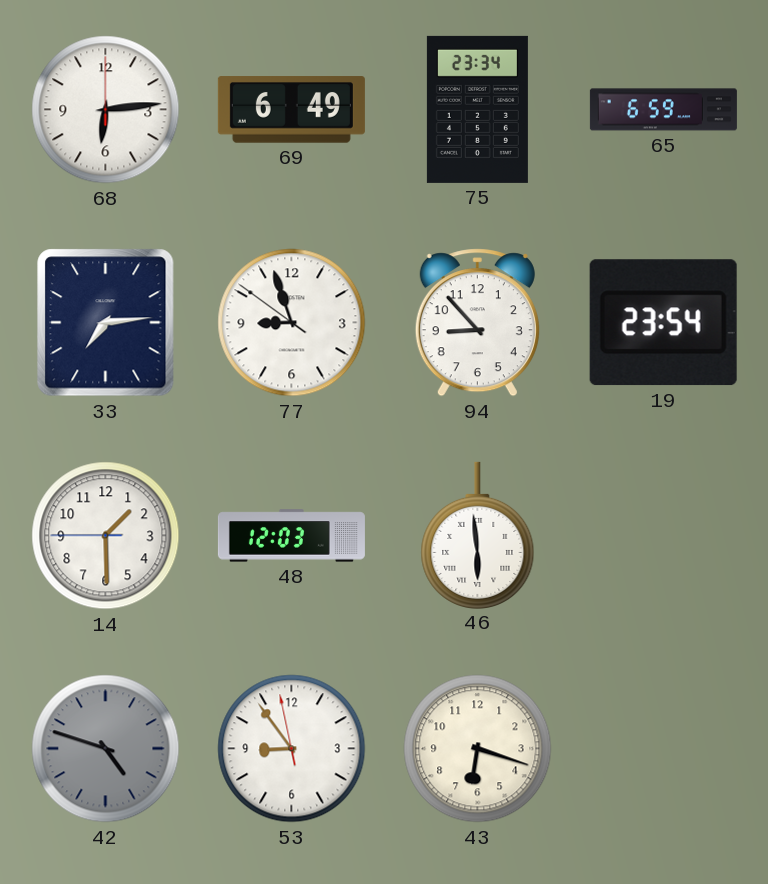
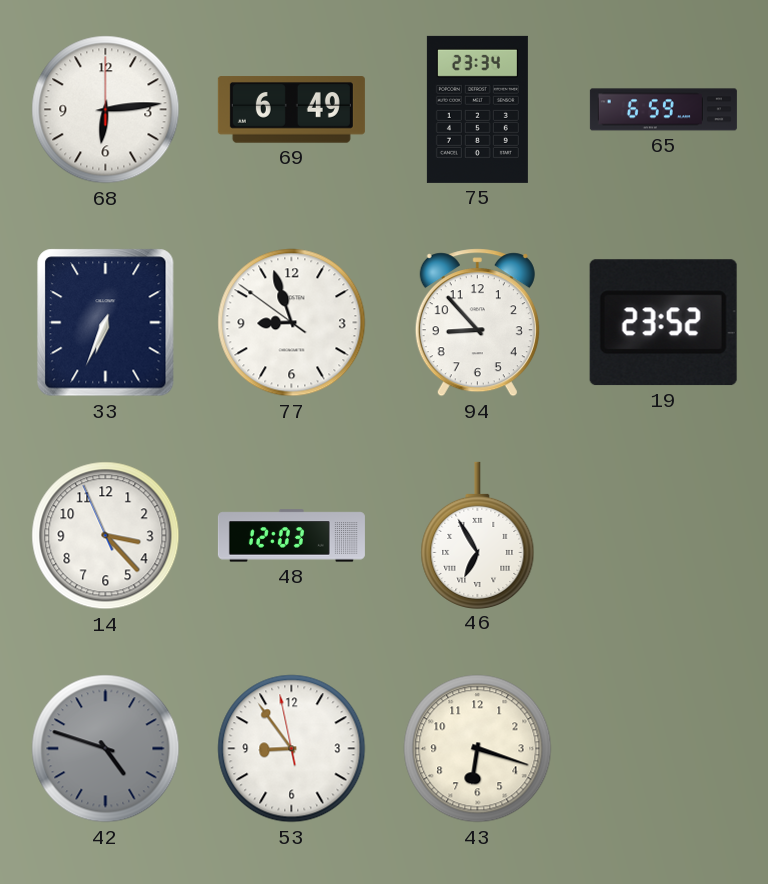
33: 7:14 -> 6:34
19: 23:54 -> 23:52
14: 1:29 -> 3:22
46: 5:59 -> 6:55
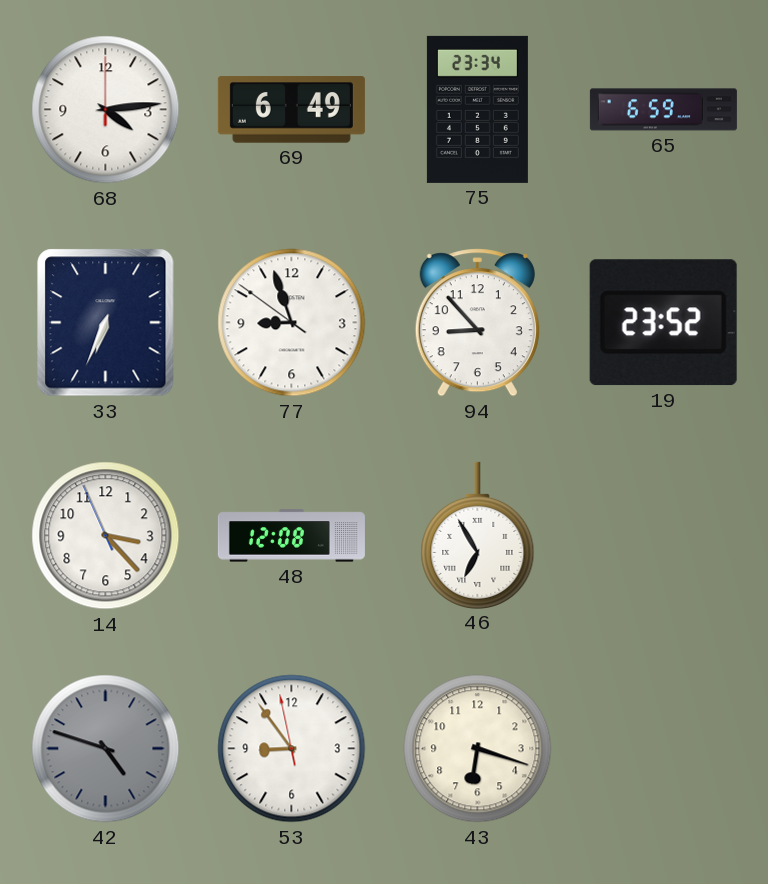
68: 6:14 -> 4:14
48: 12:03 -> 12:08
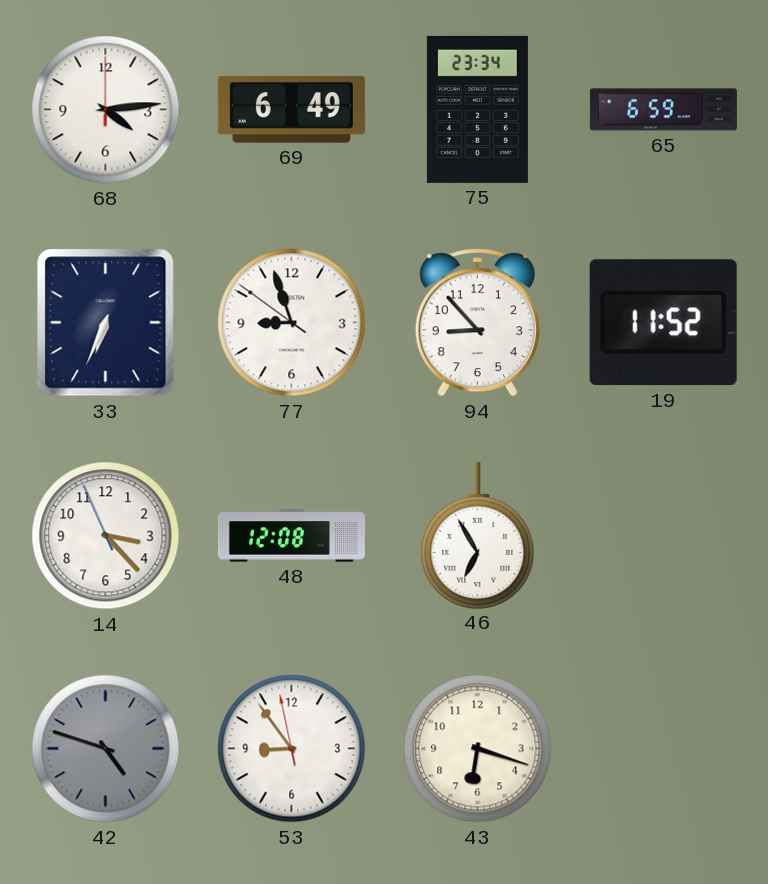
19: 23:52 -> 11:52
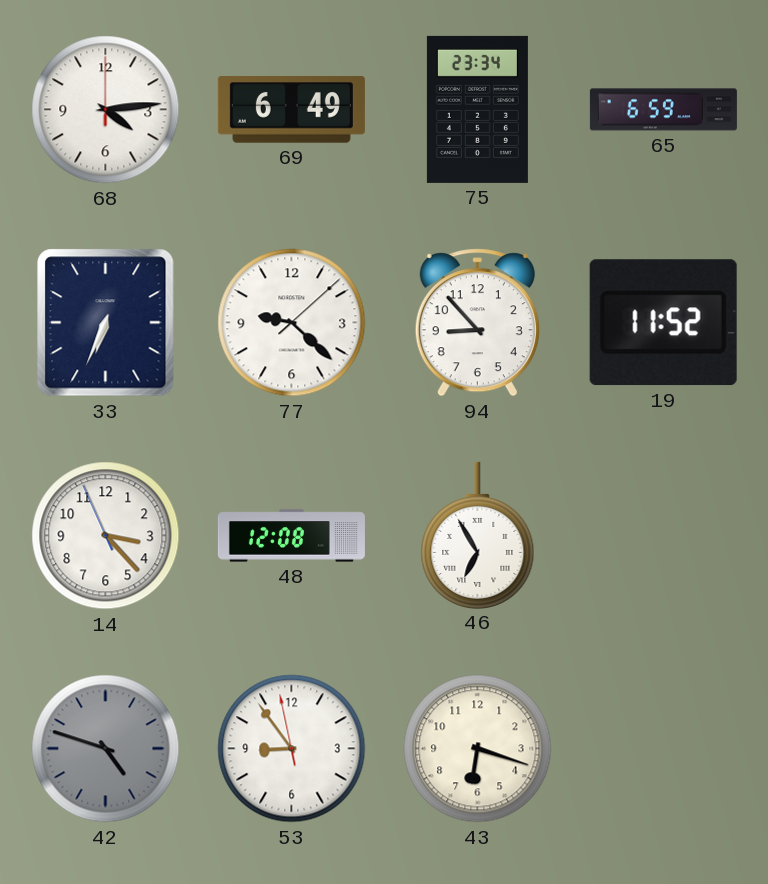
77: 8:56 -> 9:22
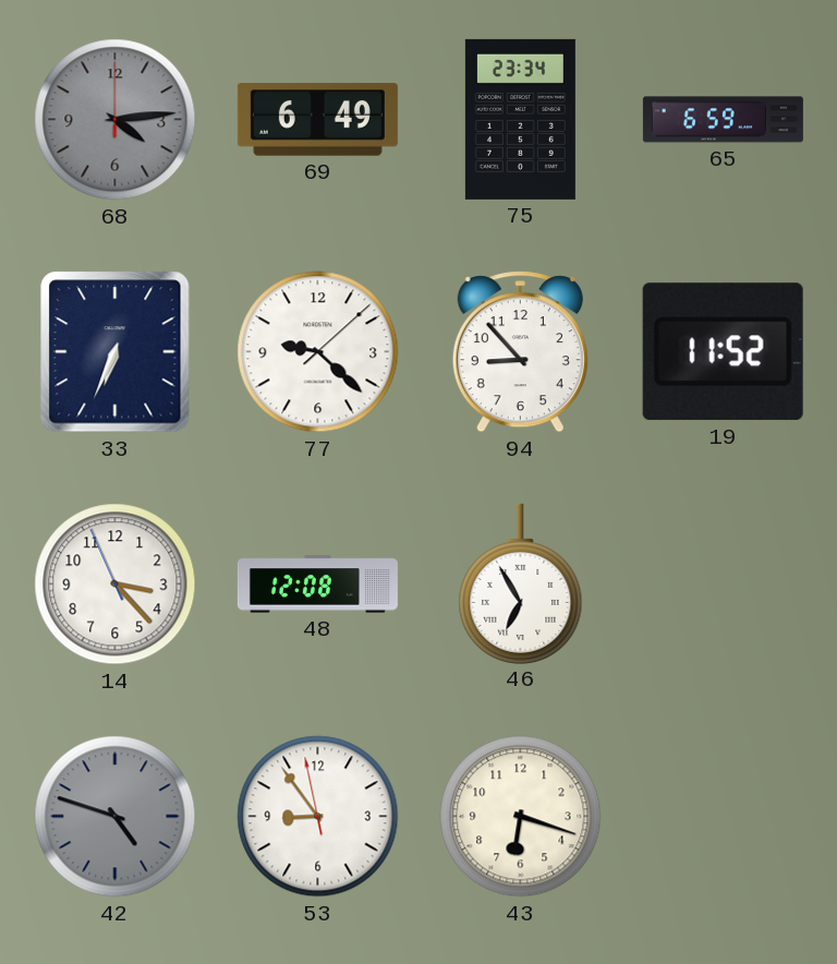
68 dial: white -> grey
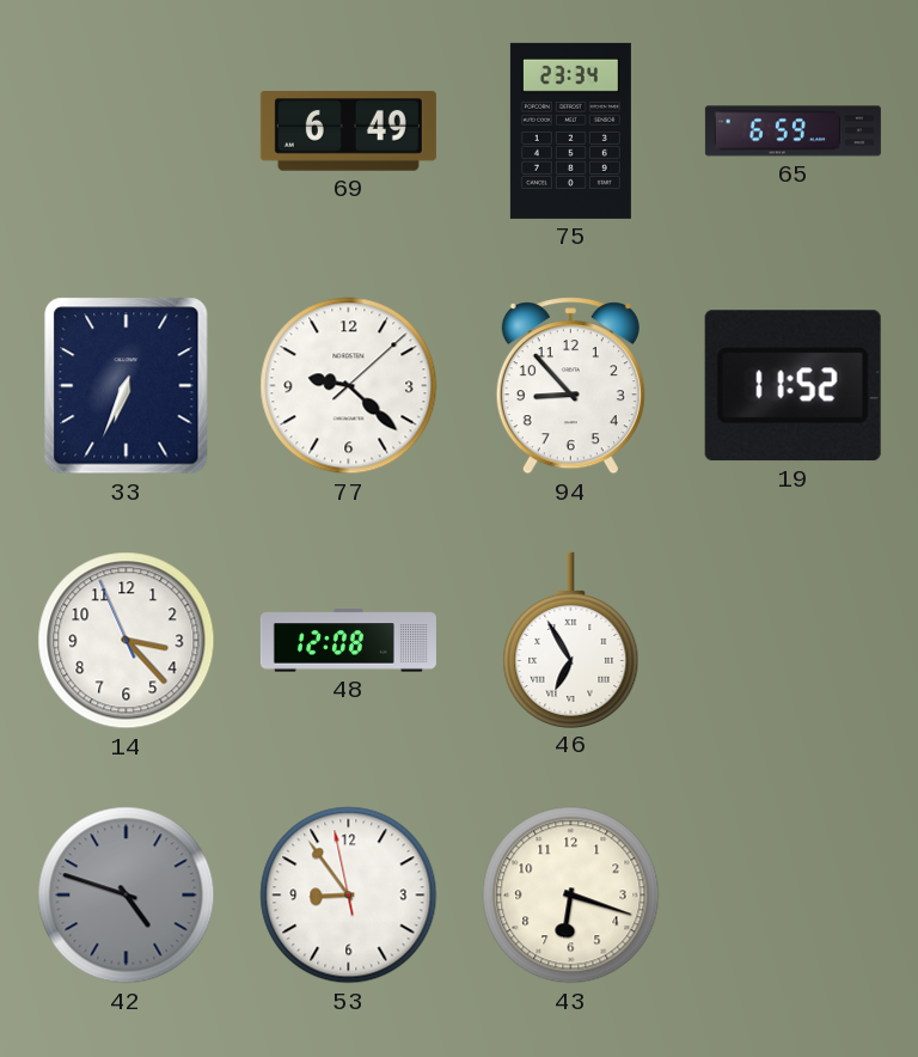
68: 4:14 -> none
